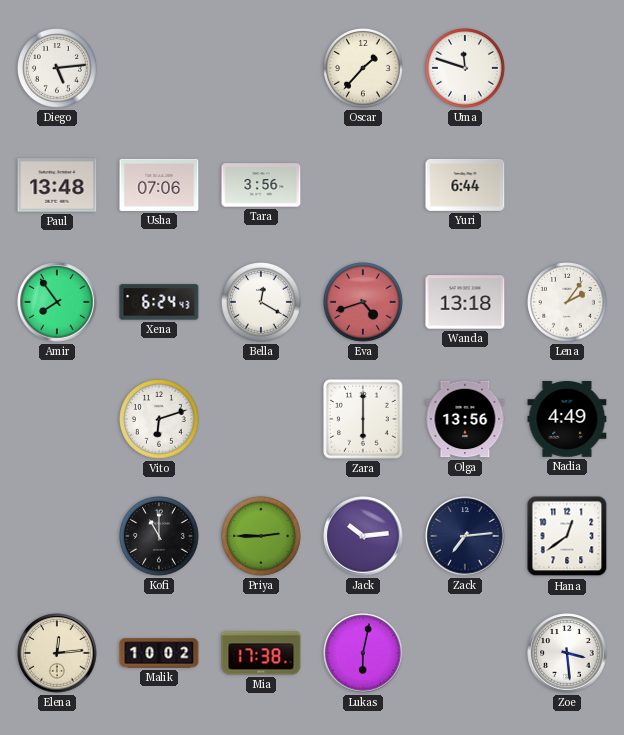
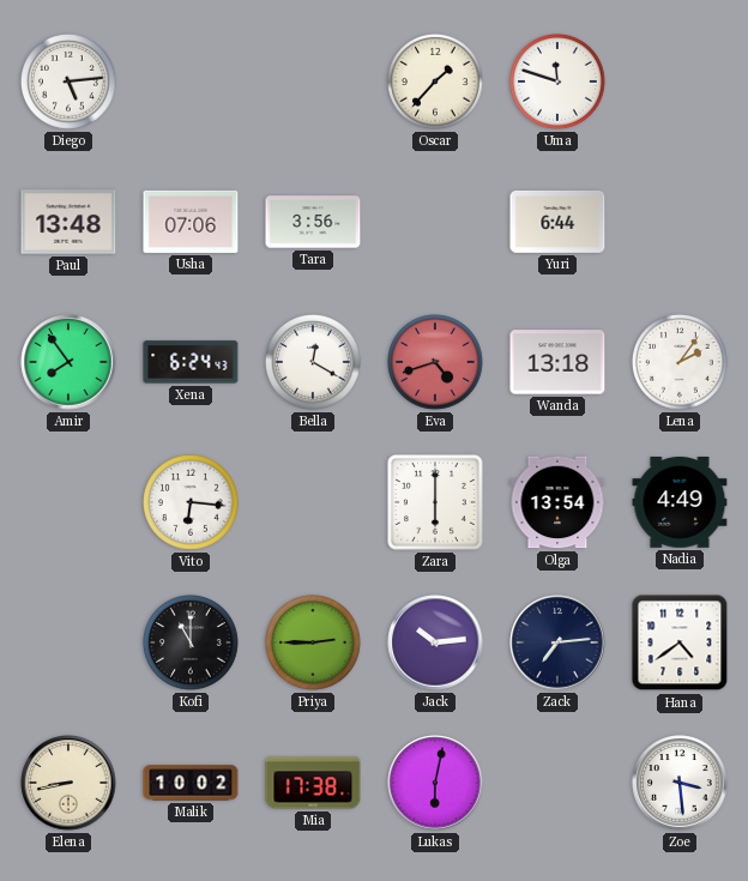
Vito: 6:12 -> 6:16
Olga: 13:56 -> 13:54
Hana: 12:39 -> 4:39
Elena: 12:14 -> 8:43
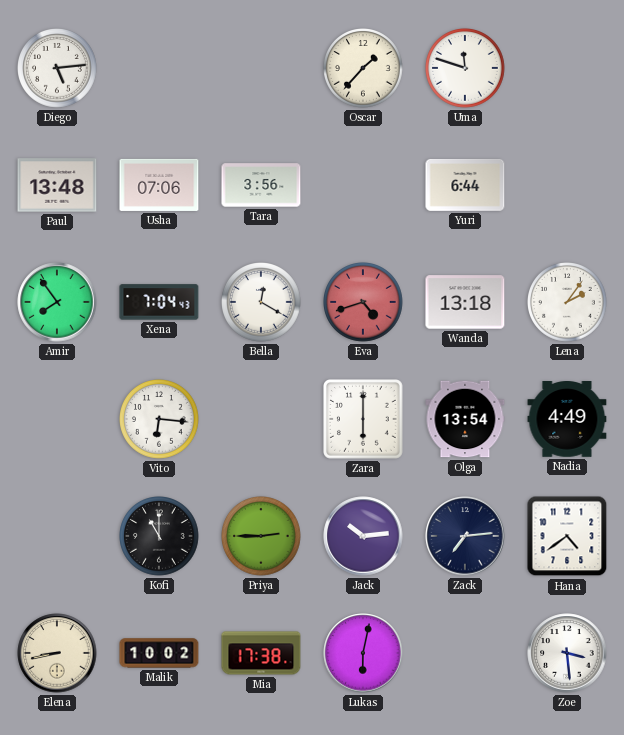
Xena: 6:24 -> 7:04
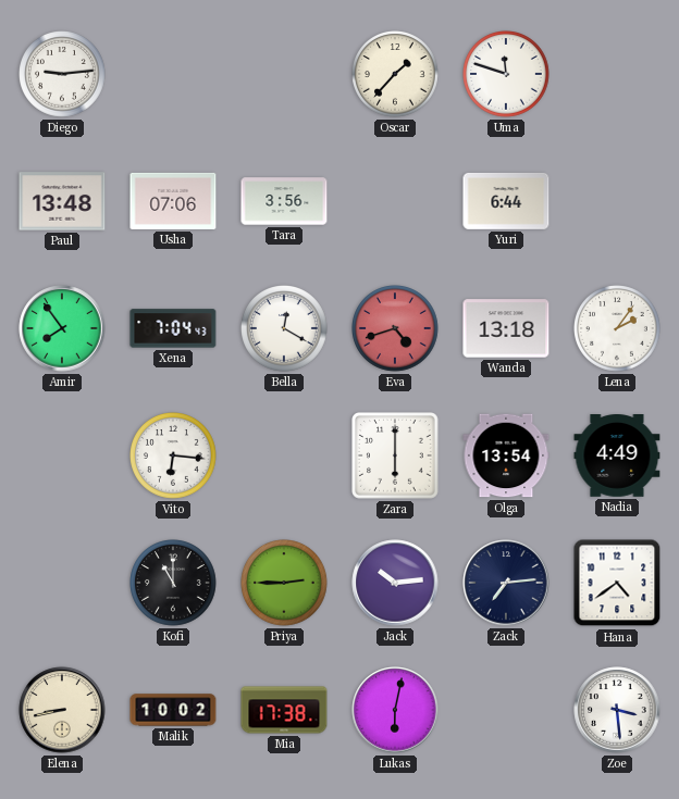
Diego: 5:14 -> 9:14
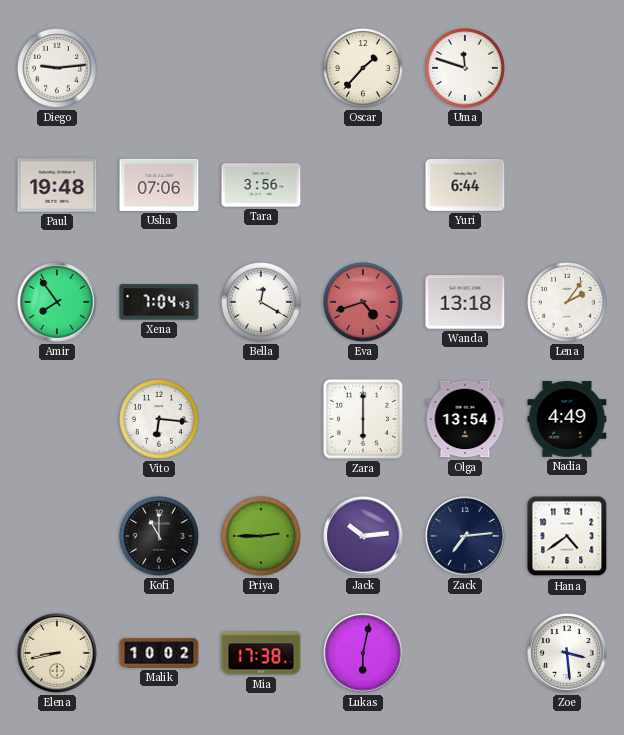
Paul: 13:48 -> 19:48
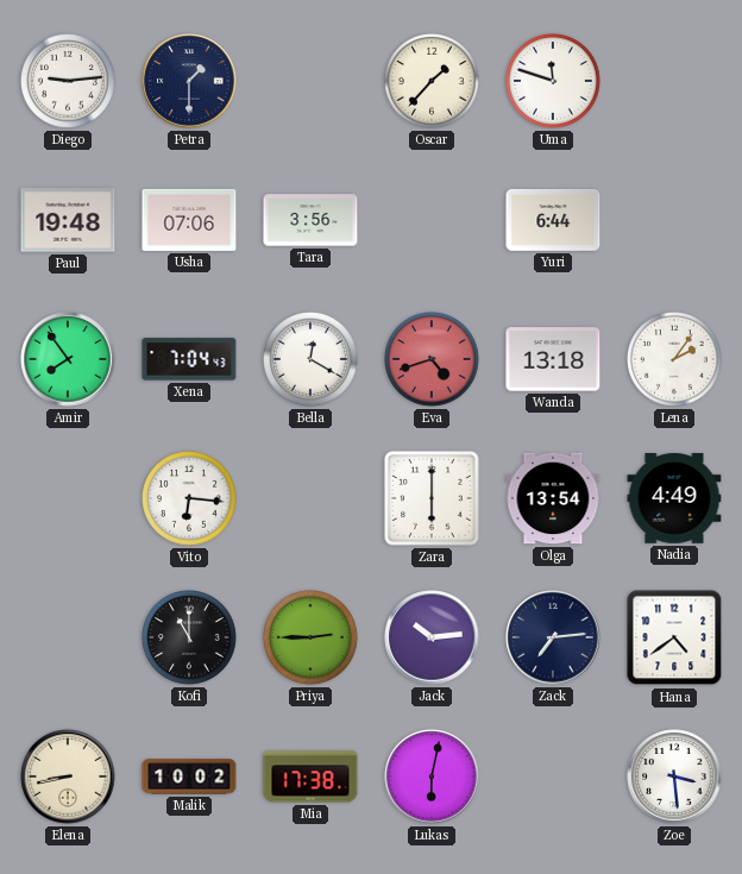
Petra: none -> 1:30
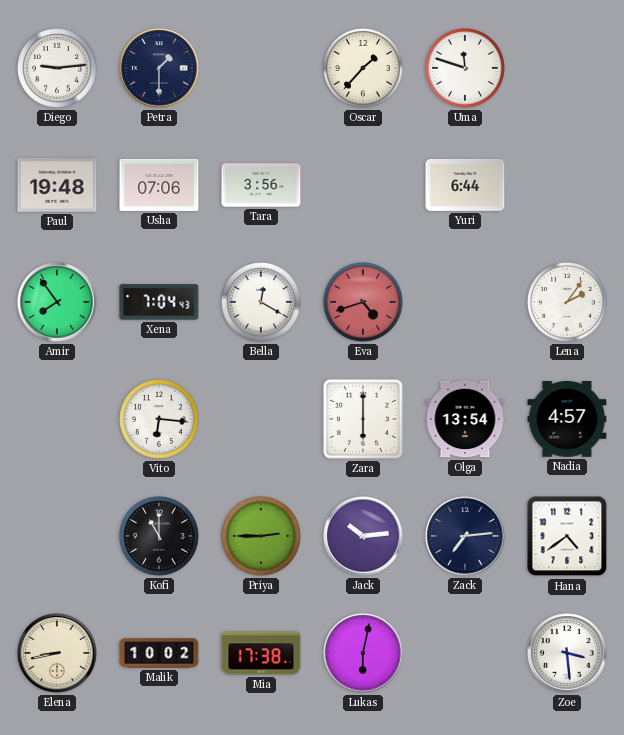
Wanda: 13:18 -> none
Nadia: 4:49 -> 4:57
